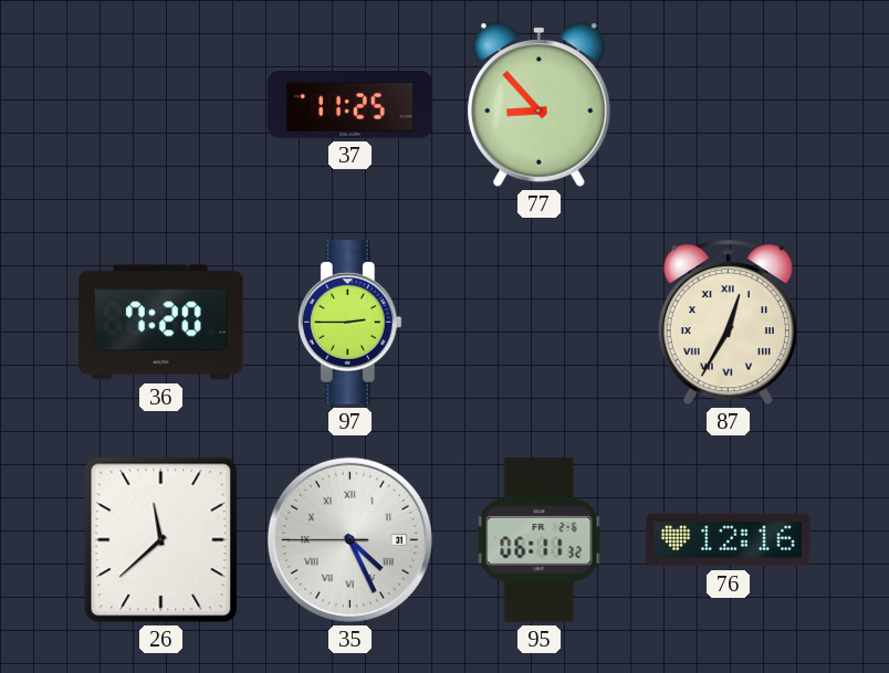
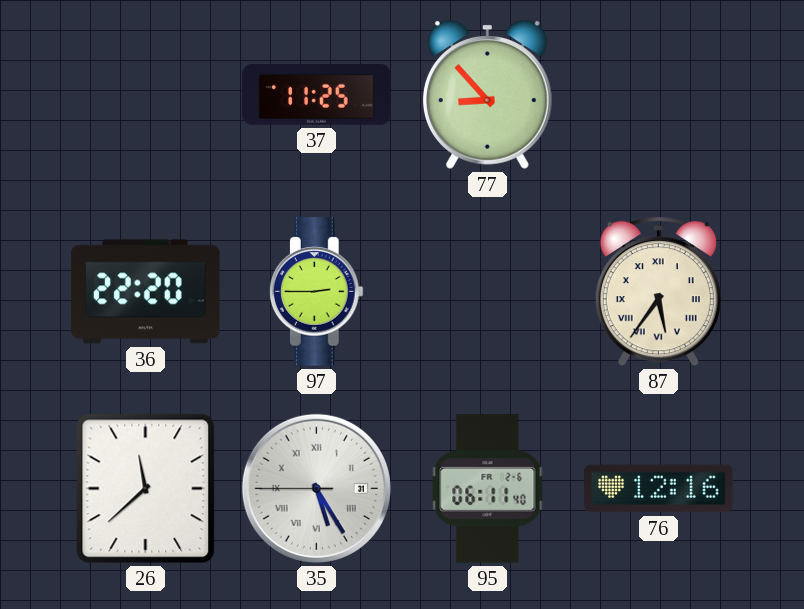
36: 7:20 -> 22:20
87: 12:35 -> 5:36
35: 4:25 -> 5:24
95: 06:11:32 -> 06:11:40
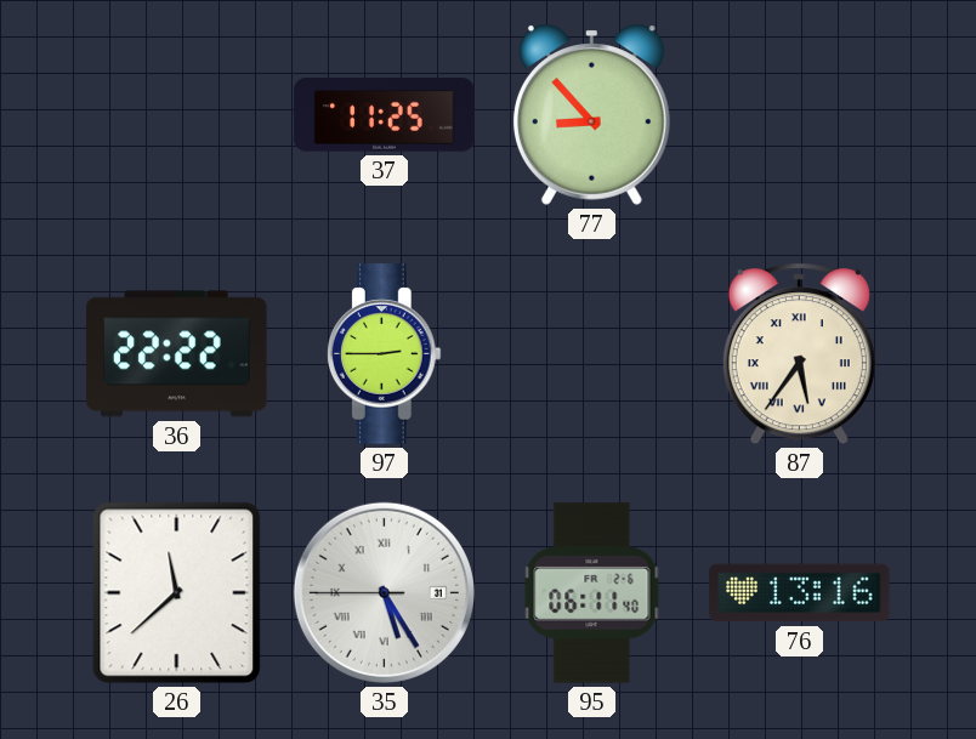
36: 22:20 -> 22:22
76: 12:16 -> 13:16
